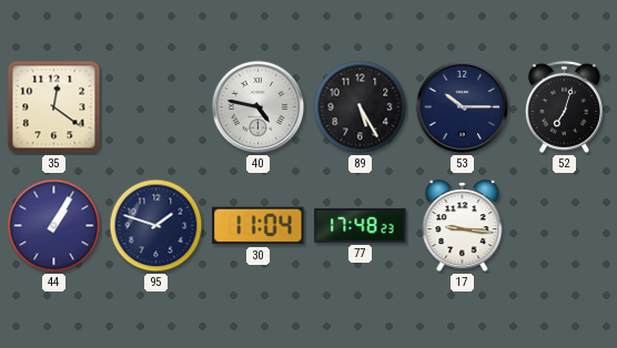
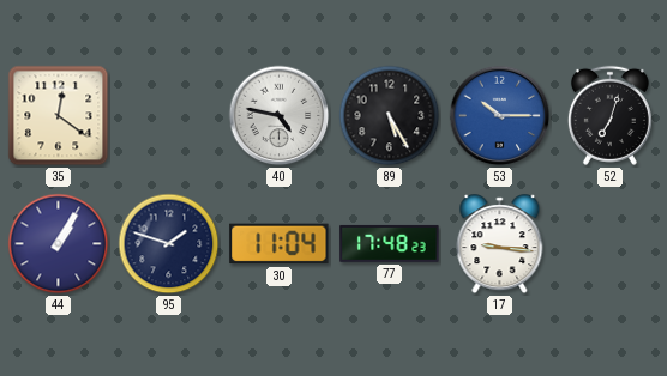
53 dial: navy -> blue
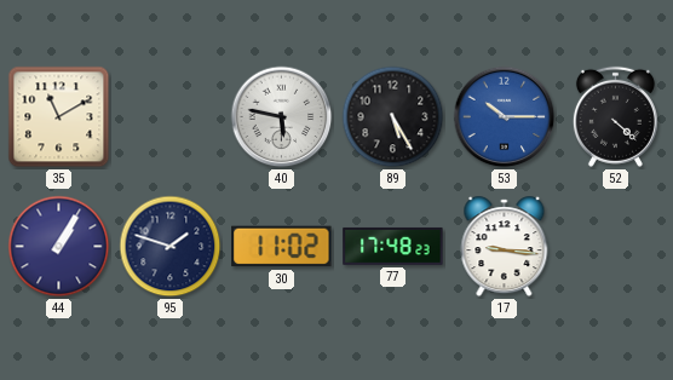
35: 12:21 -> 11:10
40: 4:47 -> 5:47
52: 7:03 -> 4:22
30: 11:04 -> 11:02
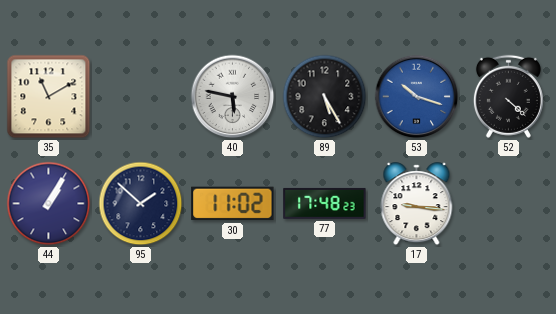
53: 10:15 -> 10:18
95: 1:48 -> 1:52
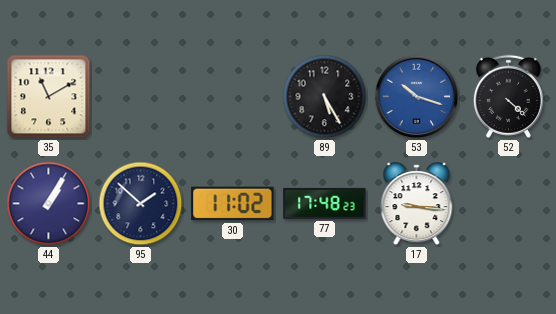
40: 5:47 -> none
